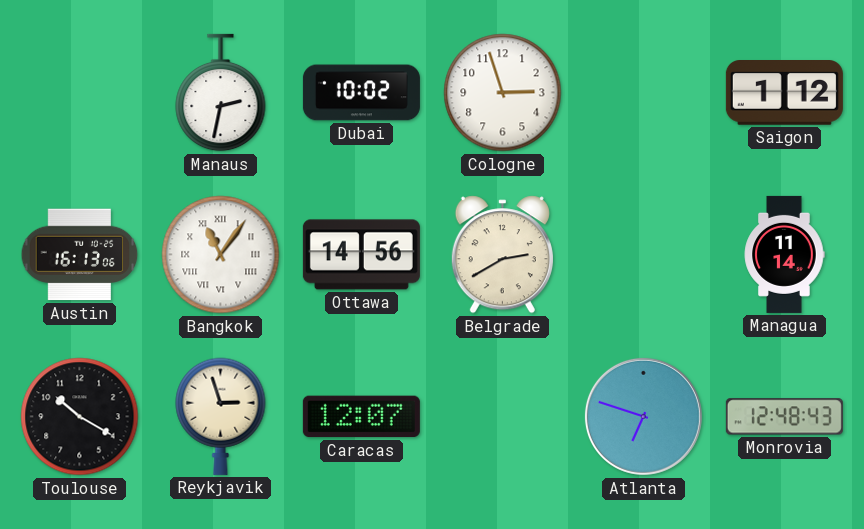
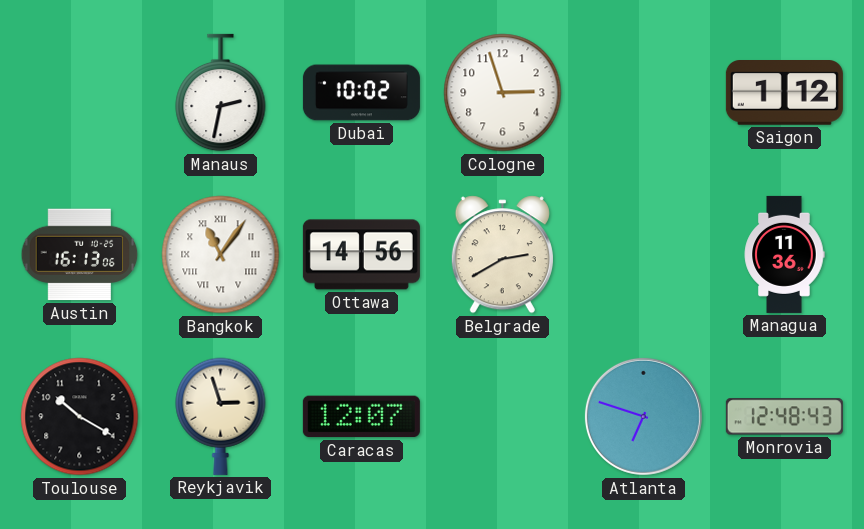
Managua: 11:14 -> 11:36
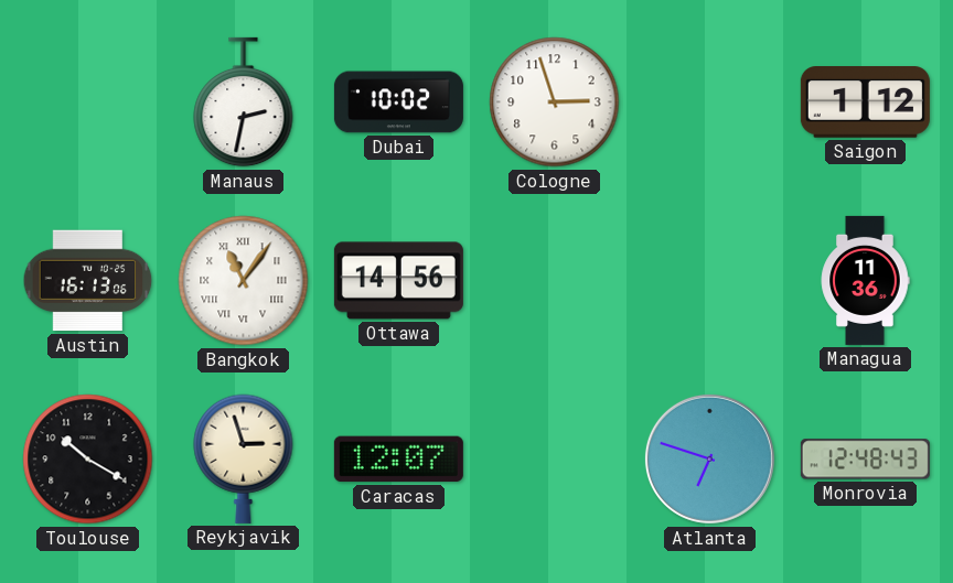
Belgrade: 2:40 -> none
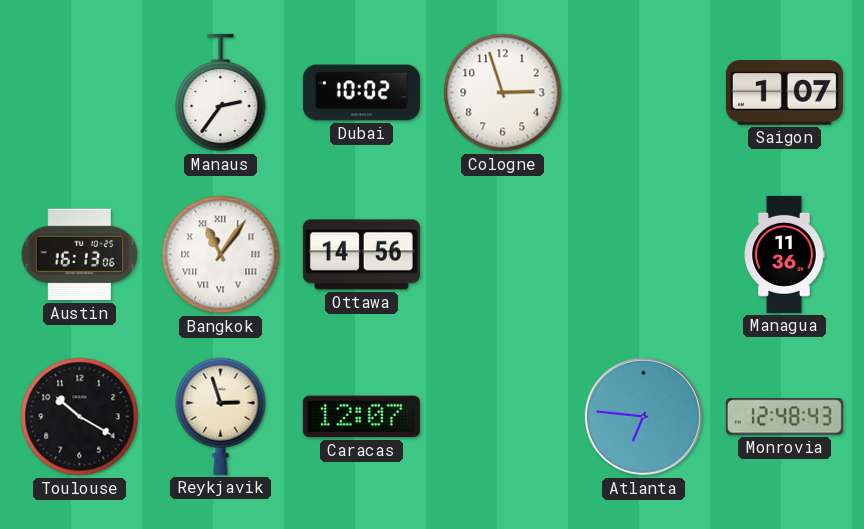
Manaus: 2:32 -> 2:36
Saigon: 1:12 -> 1:07
Atlanta: 6:48 -> 6:46
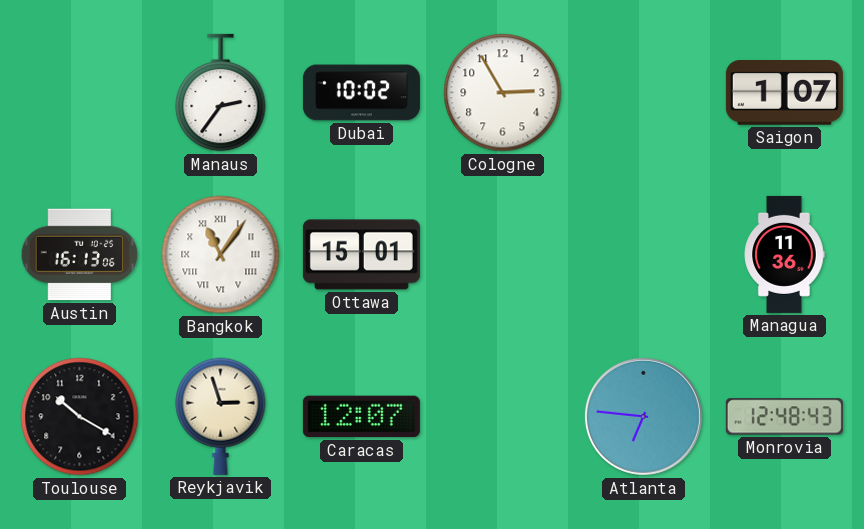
Cologne: 2:57 -> 2:55
Ottawa: 14:56 -> 15:01
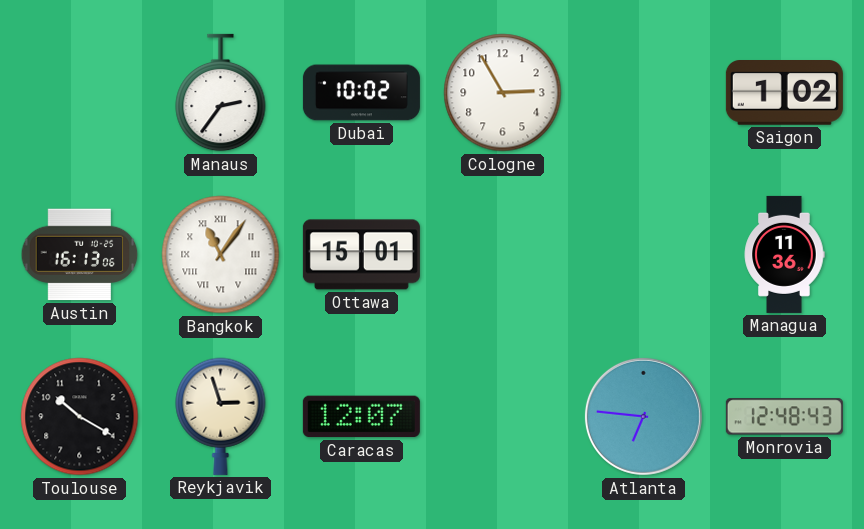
Saigon: 1:07 -> 1:02
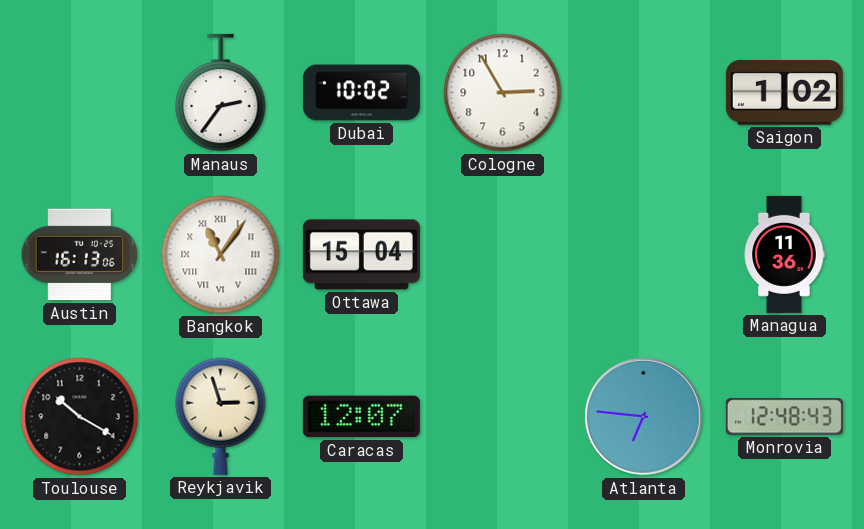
Ottawa: 15:01 -> 15:04
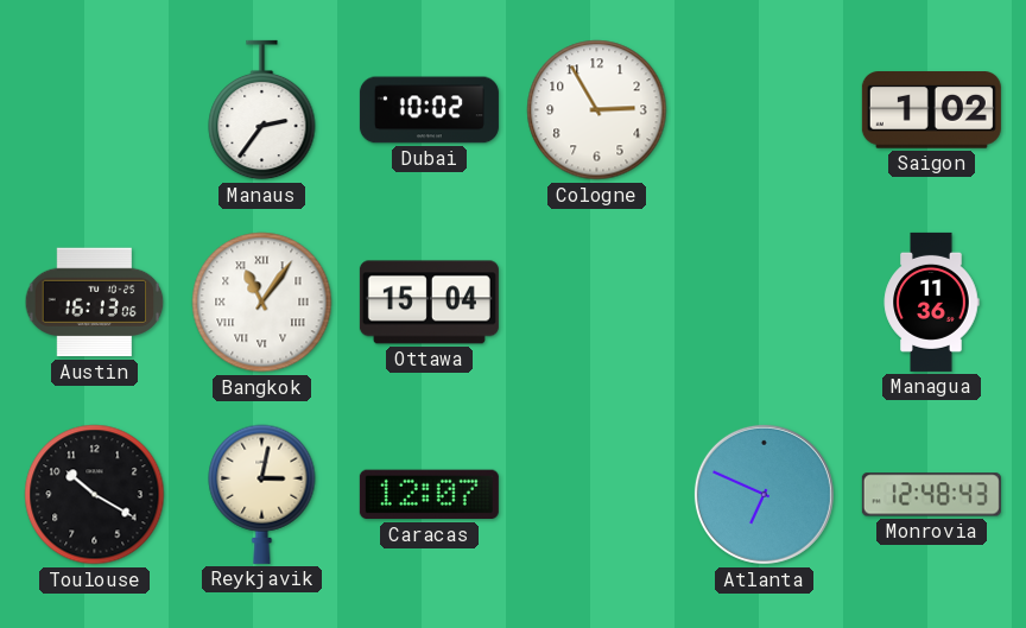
Reykjavik: 2:57 -> 3:02
Atlanta: 6:46 -> 6:49
